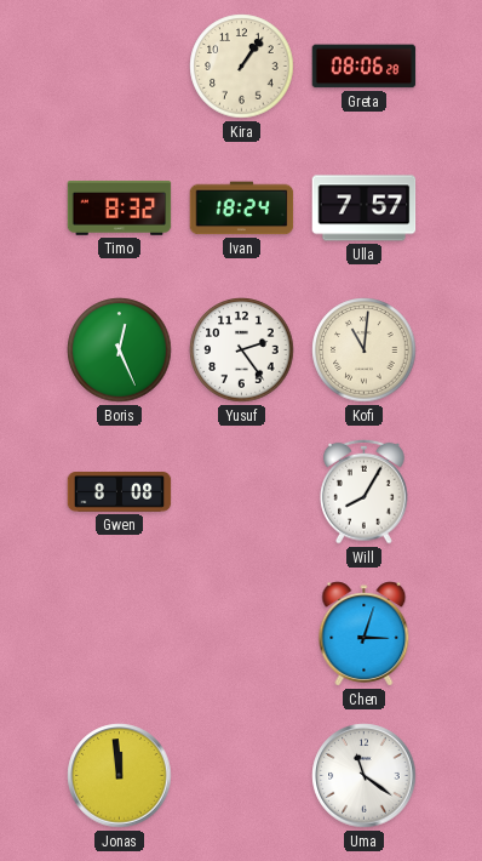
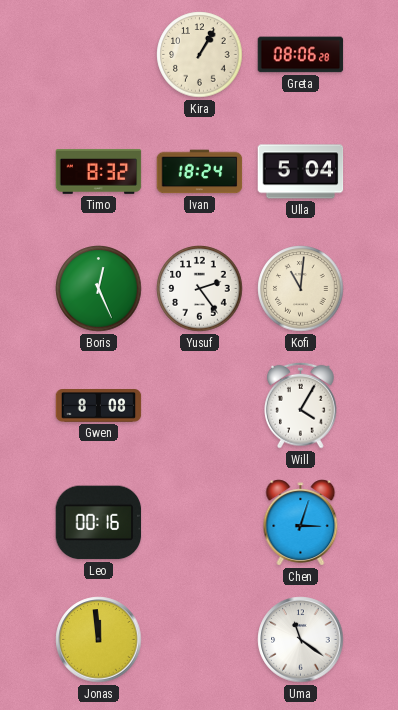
Kira: 1:06 -> 1:05
Ulla: 7:57 -> 5:04
Will: 8:05 -> 4:05
Leo: none -> 00:16
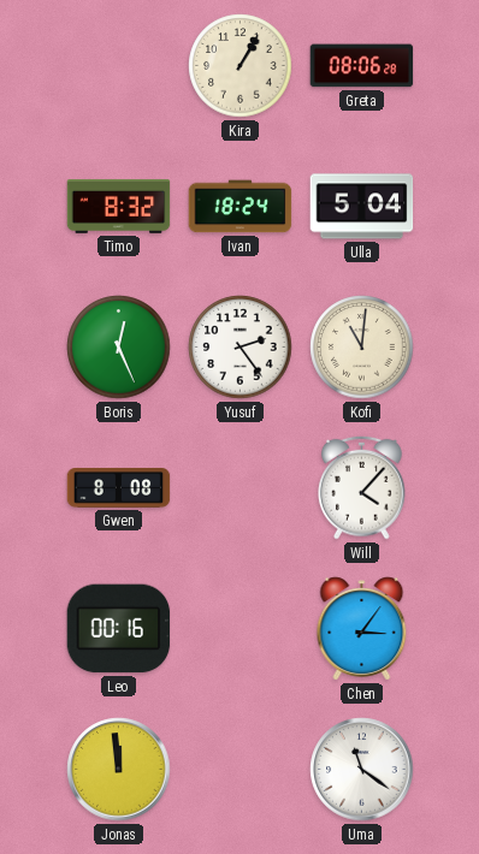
Will: 4:05 -> 4:07
Chen: 3:03 -> 3:06
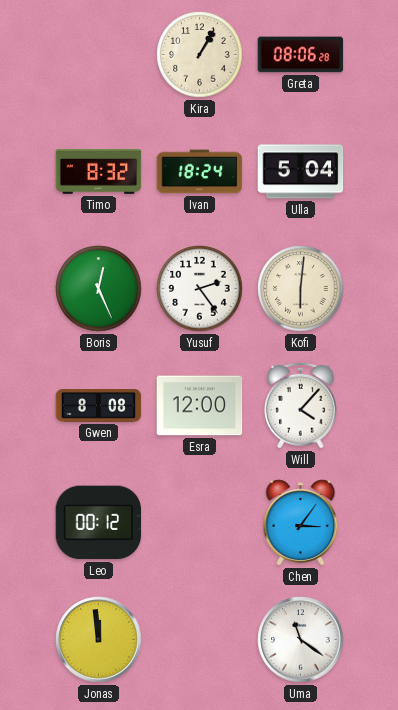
Kofi: 11:01 -> 6:01
Esra: none -> 12:00
Leo: 00:16 -> 00:12
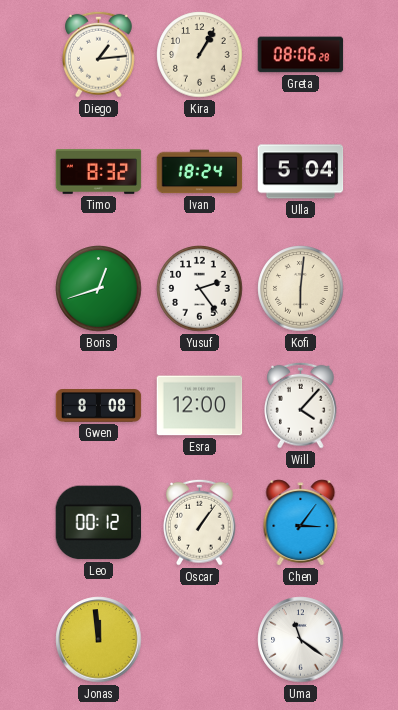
Diego: none -> 1:14
Boris: 12:26 -> 12:42
Oscar: none -> 1:06
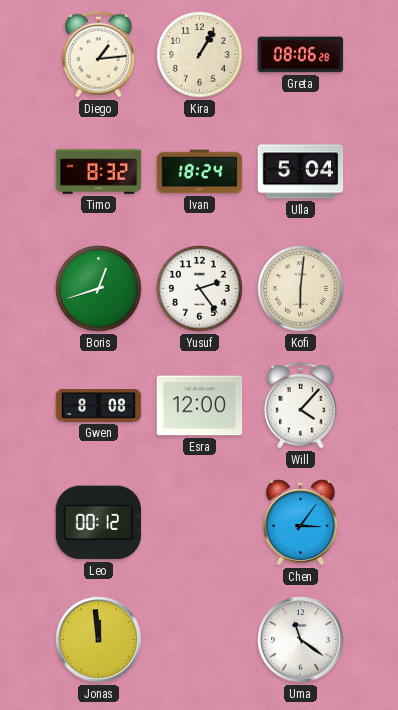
Oscar: 1:06 -> none
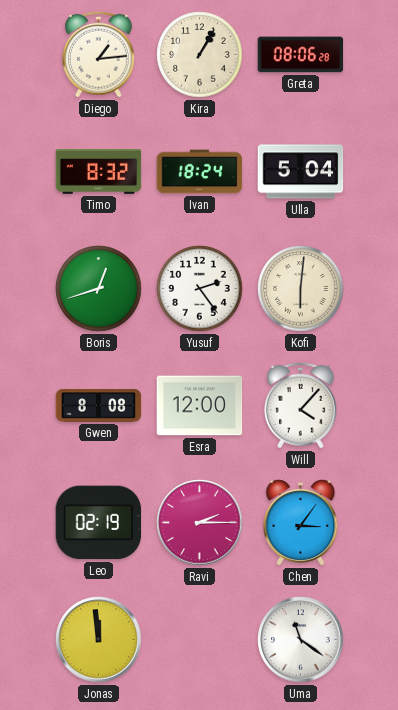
Leo: 00:12 -> 02:19
Ravi: none -> 2:15
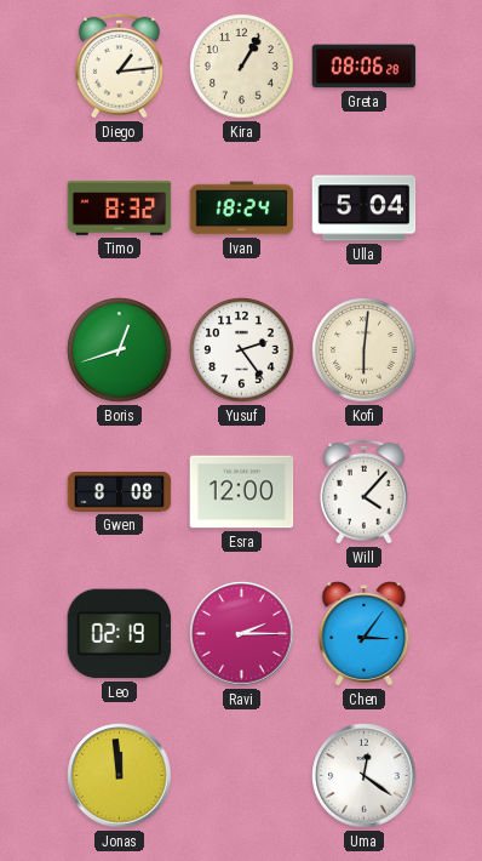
Uma: 11:21 -> 12:21
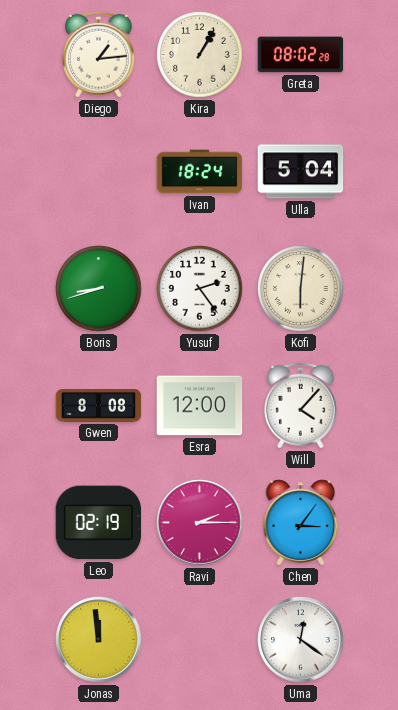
Greta: 08:06 -> 08:02
Timo: 8:32 -> none
Boris: 12:42 -> 8:42
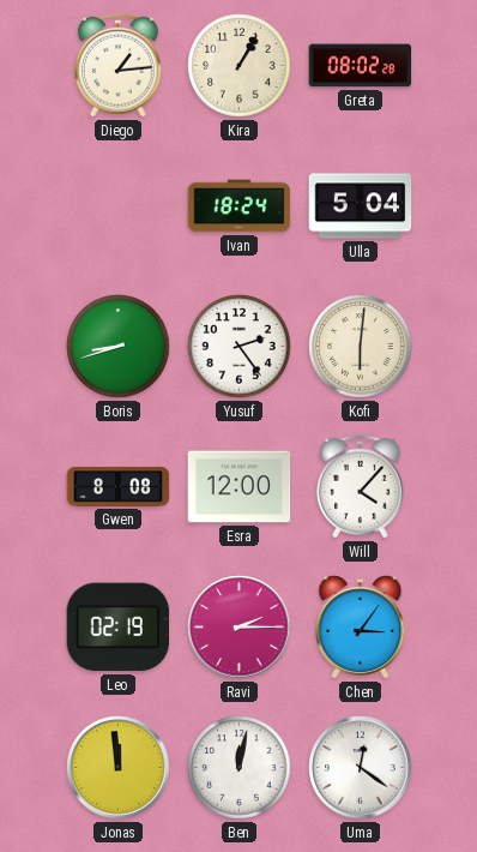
Ben: none -> 12:02
